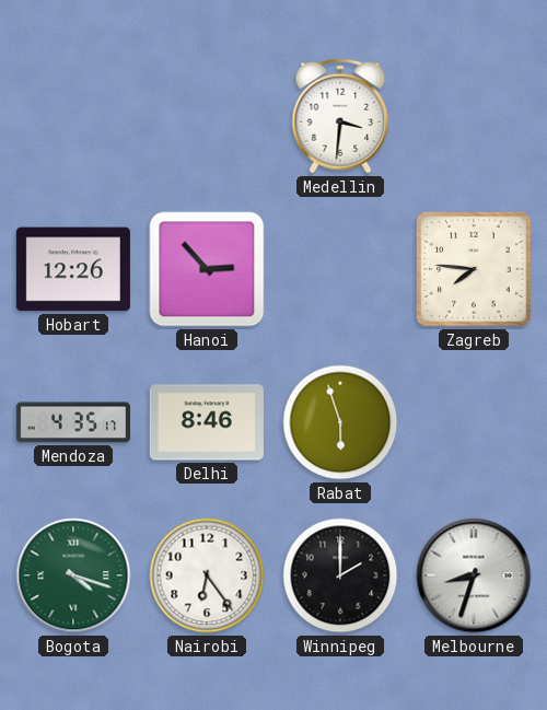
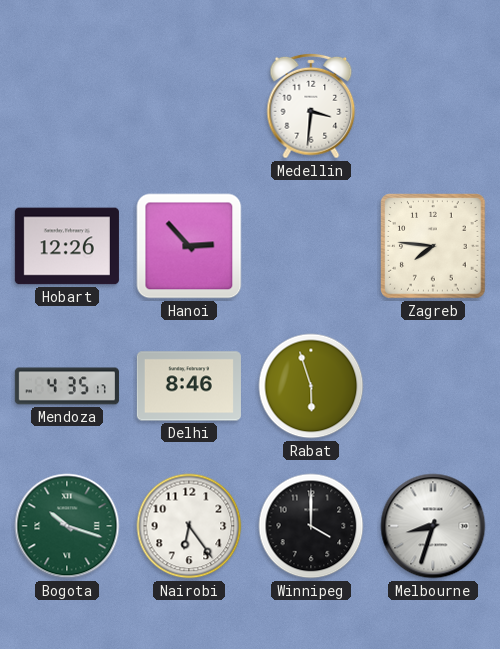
Bogota: 4:18 -> 10:18
Winnipeg: 2:00 -> 4:00
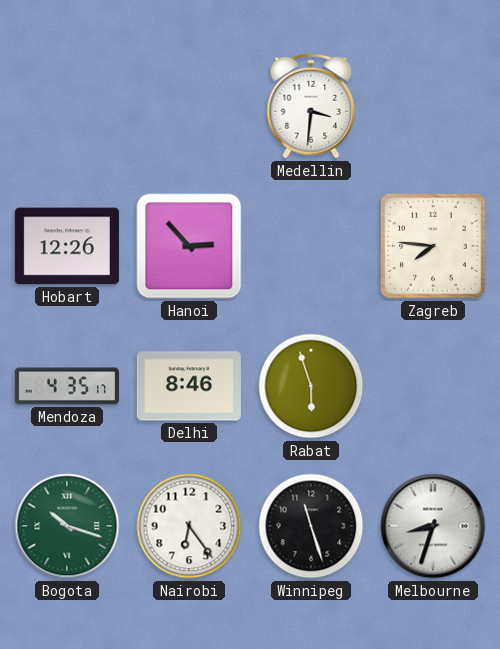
Winnipeg: 4:00 -> 11:27
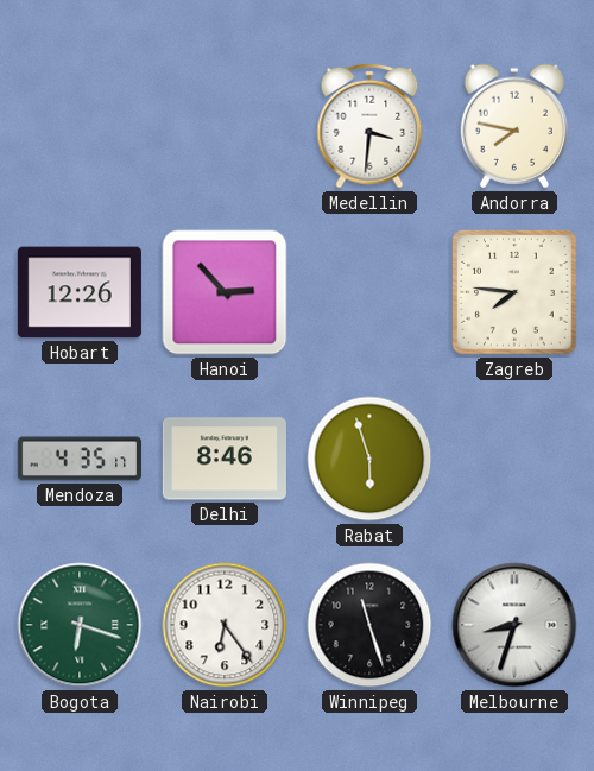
Andorra: none -> 7:47
Bogota: 10:18 -> 6:18
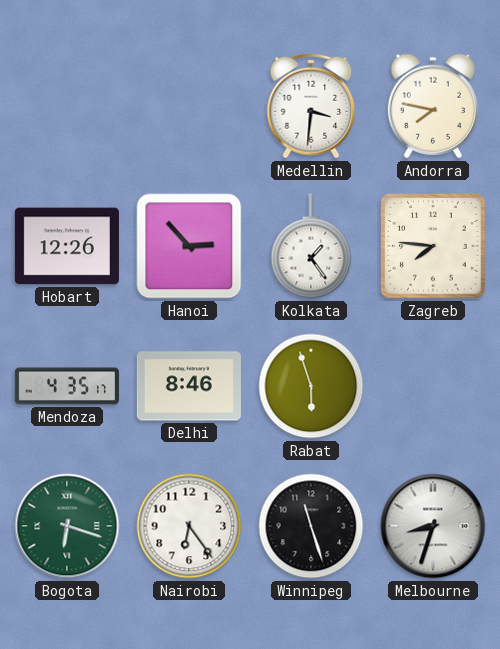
Kolkata: none -> 1:24
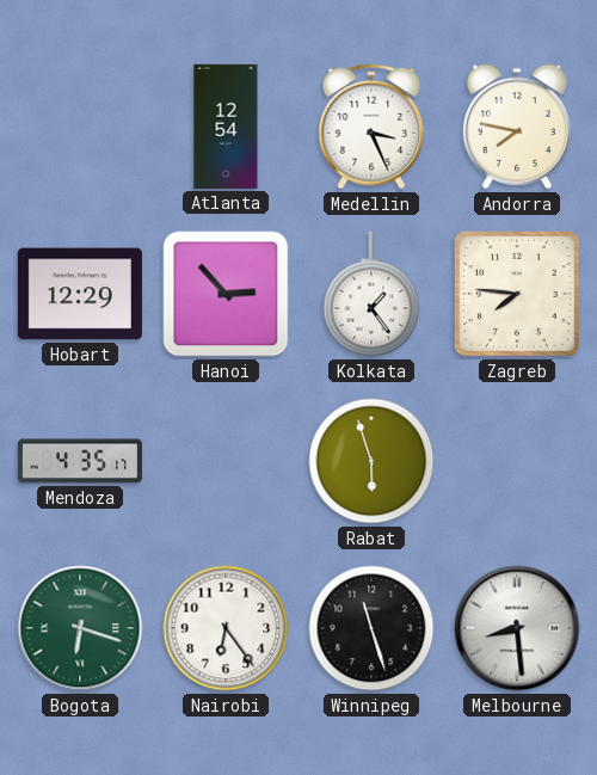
Atlanta: none -> 12:54
Medellin: 3:31 -> 3:26
Hobart: 12:26 -> 12:29
Delhi: 8:46 -> none
Melbourne: 8:33 -> 8:29
